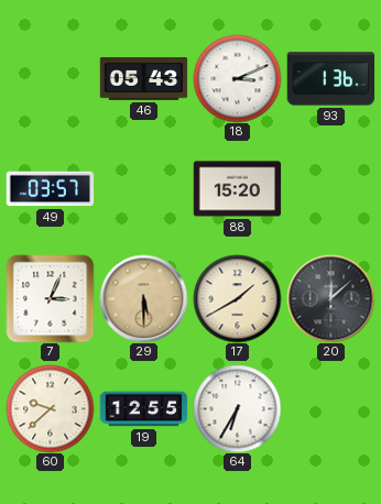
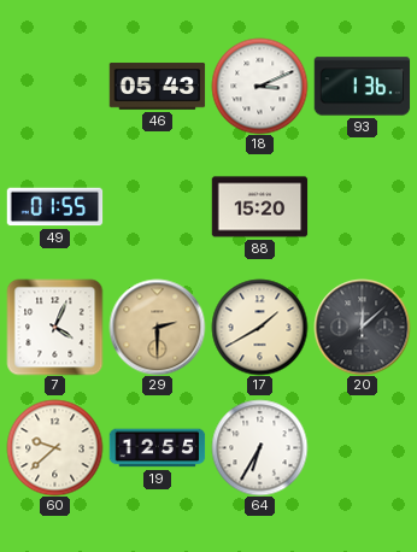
49: 03:57 -> 01:55
7: 3:04 -> 4:04
29: 5:30 -> 2:30
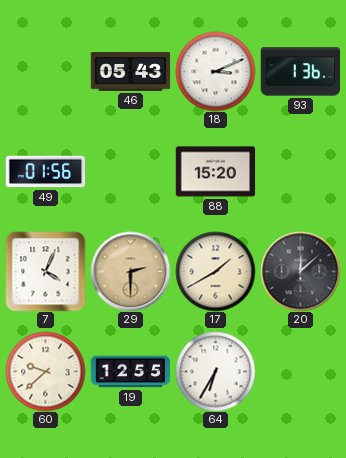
49: 01:55 -> 01:56
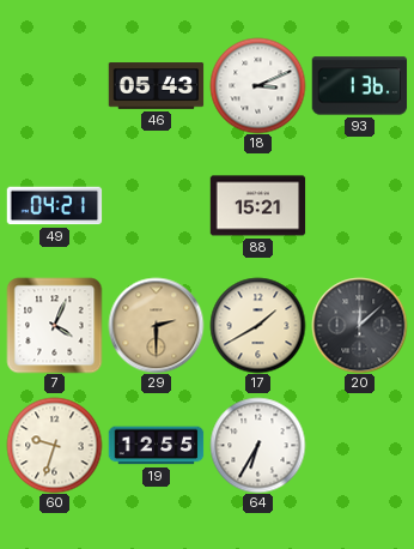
49: 01:56 -> 04:21
88: 15:20 -> 15:21
60: 9:38 -> 9:33
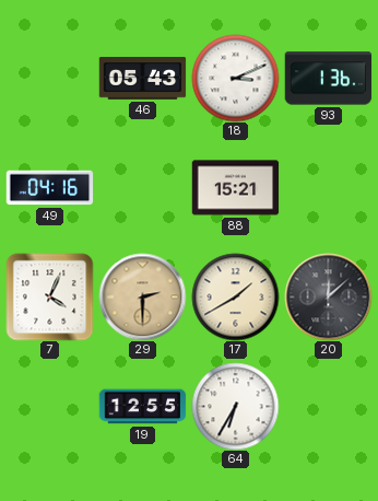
49: 04:21 -> 04:16
60: 9:33 -> none
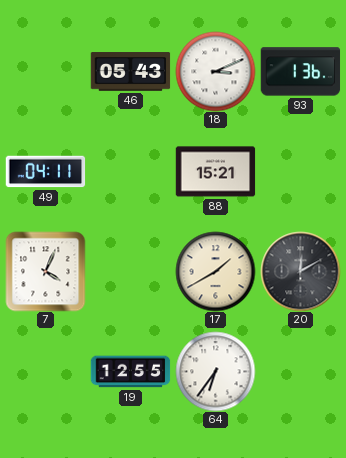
49: 04:16 -> 04:11
29: 2:30 -> none
20: 12:08 -> 12:10
64: 6:35 -> 6:36
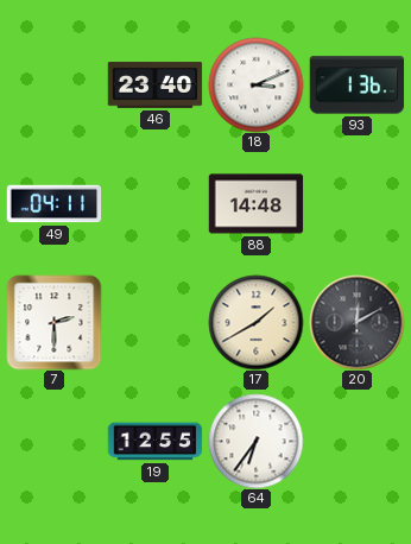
46: 05:43 -> 23:40
88: 15:21 -> 14:48
7: 4:04 -> 2:30
